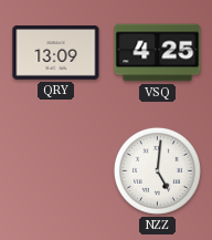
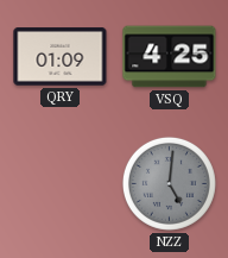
QRY: 13:09 -> 01:09
NZZ dial: white -> grey
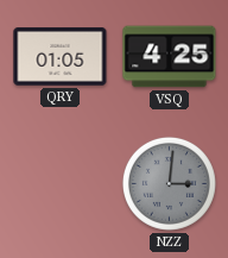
QRY: 01:09 -> 01:05
NZZ: 5:01 -> 3:01
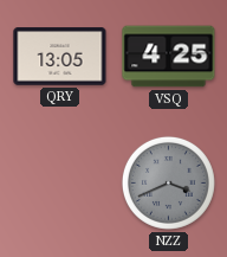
QRY: 01:05 -> 13:05
NZZ: 3:01 -> 3:41
